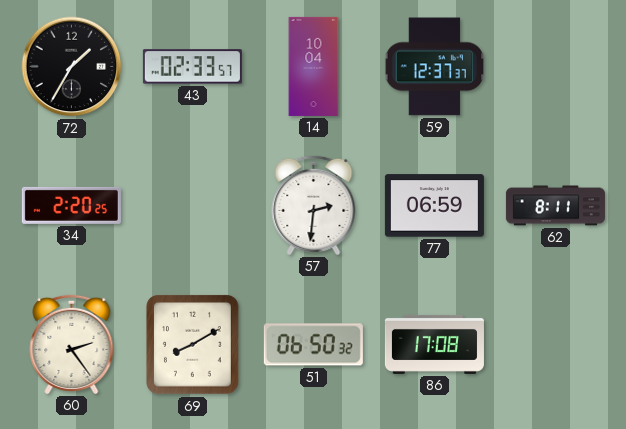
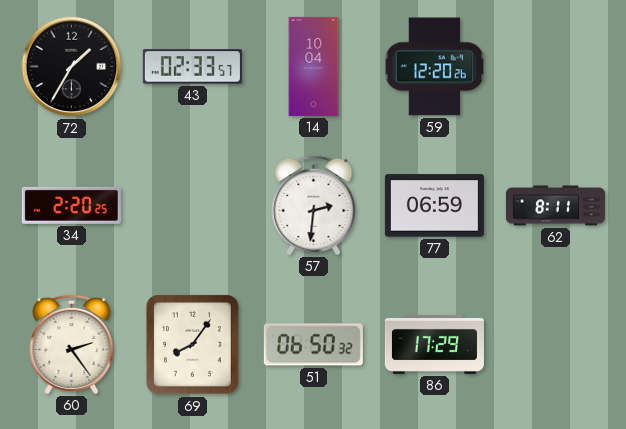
59: 12:37 -> 12:20
69: 8:10 -> 8:06
86: 17:08 -> 17:29
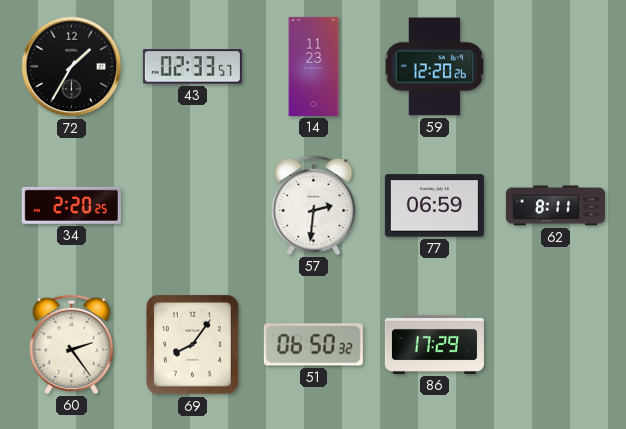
14: 10:04 -> 11:23
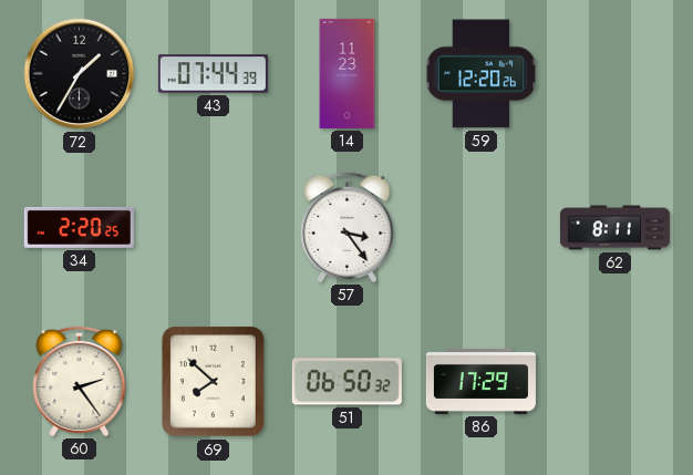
43: 02:33 -> 07:44
57: 2:31 -> 3:24
77: 06:59 -> none
69: 8:06 -> 7:52
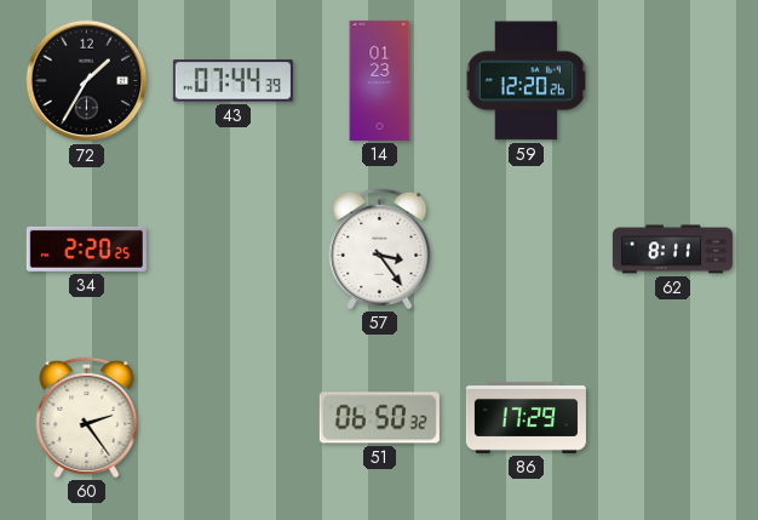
14: 11:23 -> 01:23
69: 7:52 -> none
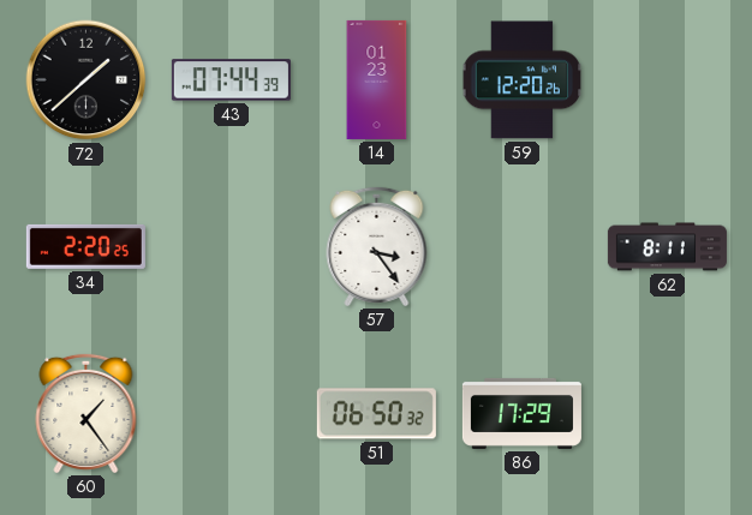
72: 1:35 -> 1:38
60: 2:24 -> 1:24
